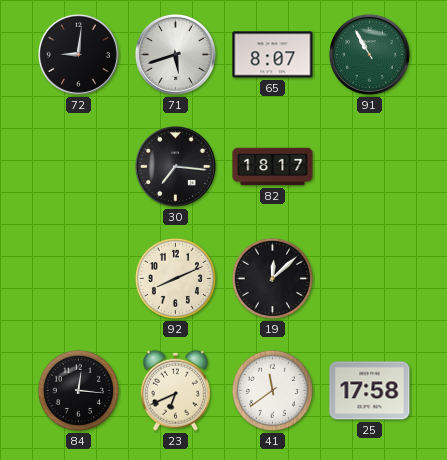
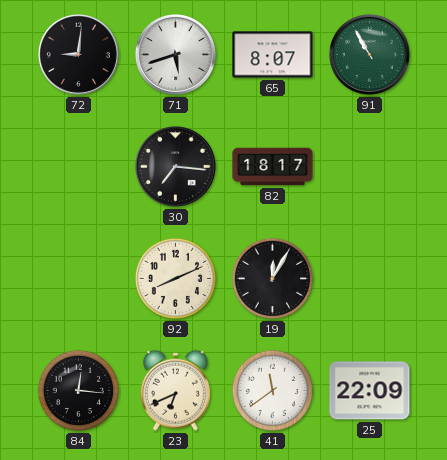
19: 12:08 -> 12:05
25: 17:58 -> 22:09
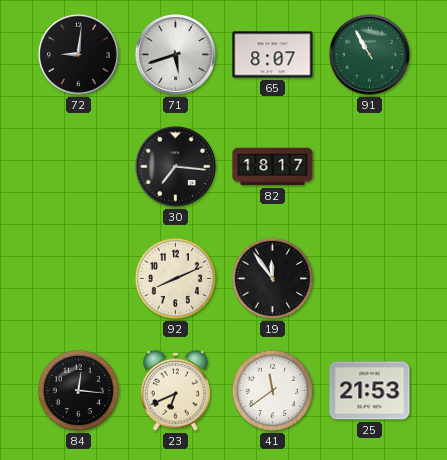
19: 12:05 -> 11:54
25: 22:09 -> 21:53
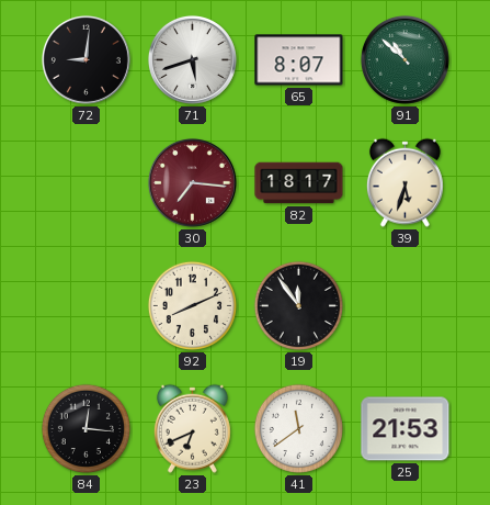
91: 10:55 -> 10:52
30 dial: black -> burgundy
39: none -> 5:33
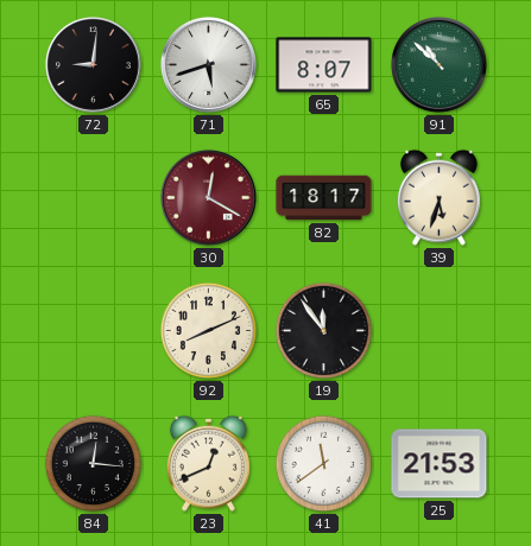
30: 7:16 -> 12:20
23: 6:41 -> 12:41
